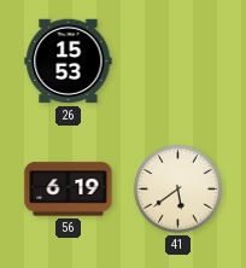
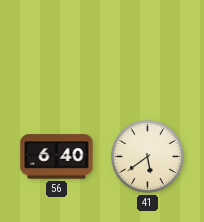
26: 15:53 -> none
56: 6:19 -> 6:40
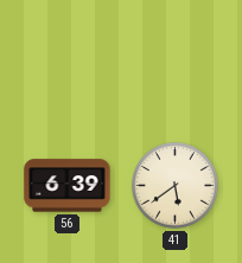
56: 6:40 -> 6:39
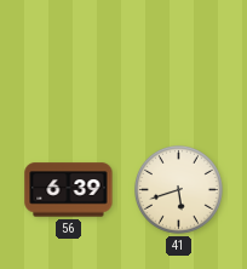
41: 5:39 -> 5:42
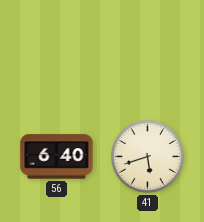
56: 6:39 -> 6:40
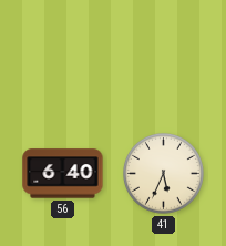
41: 5:42 -> 5:34
